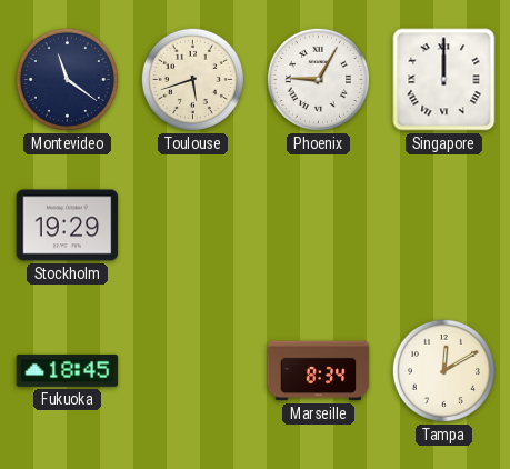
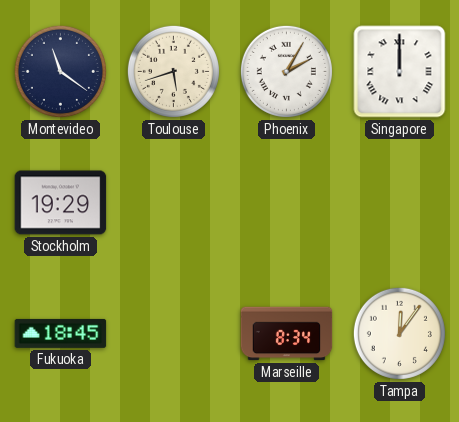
Phoenix: 9:05 -> 2:05
Tampa: 12:10 -> 12:06
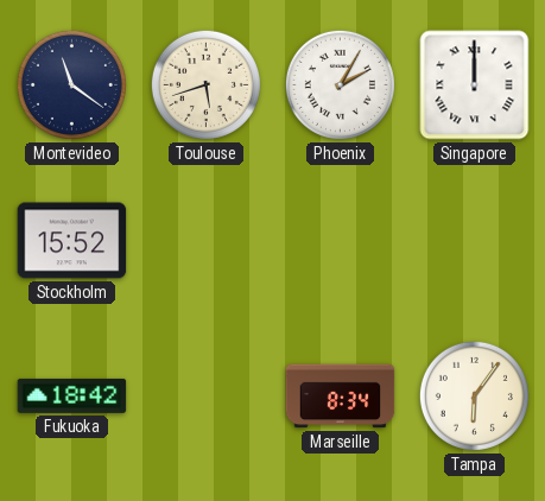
Stockholm: 19:29 -> 15:52
Fukuoka: 18:45 -> 18:42
Tampa: 12:06 -> 6:06
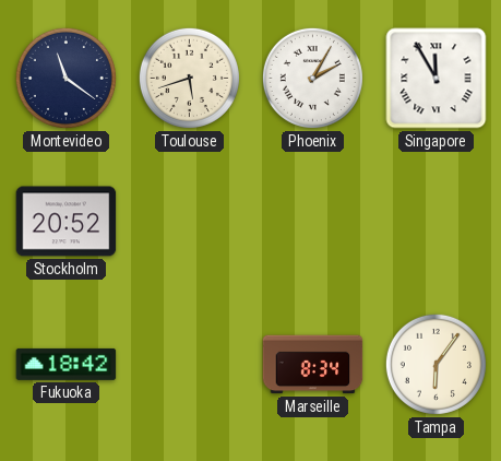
Singapore: 12:00 -> 11:55
Stockholm: 15:52 -> 20:52
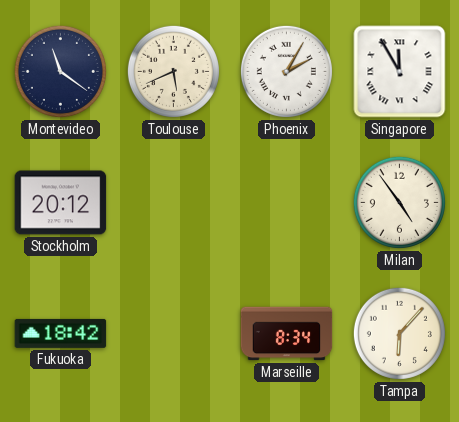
Toulouse: 5:42 -> 5:41
Stockholm: 20:52 -> 20:12
Milan: none -> 4:54
Tampa: 6:06 -> 6:07
